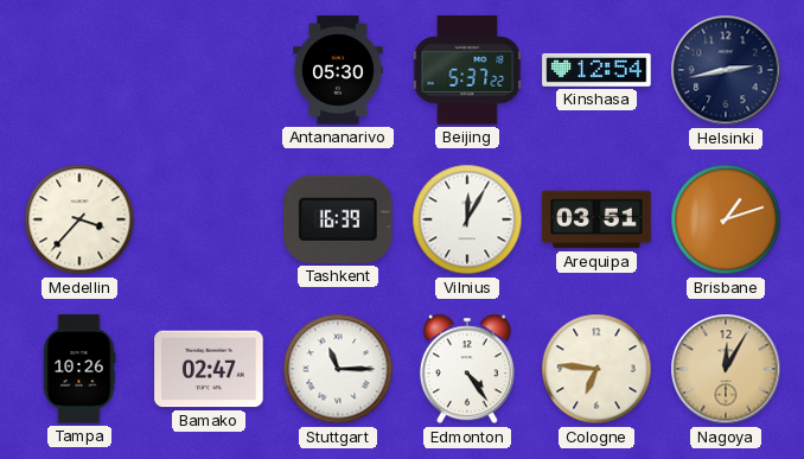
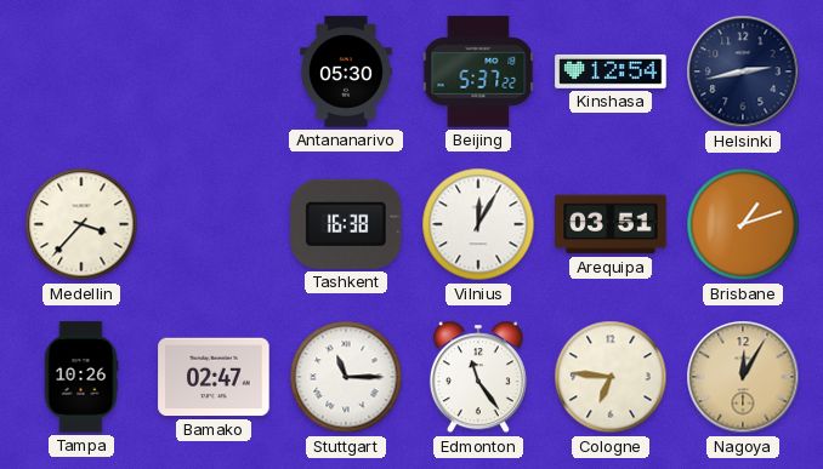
Tashkent: 16:39 -> 16:38
Edmonton: 4:24 -> 11:24
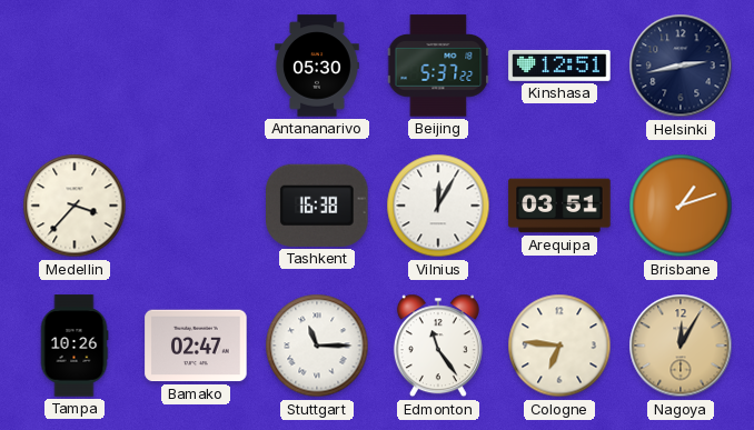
Kinshasa: 12:54 -> 12:51
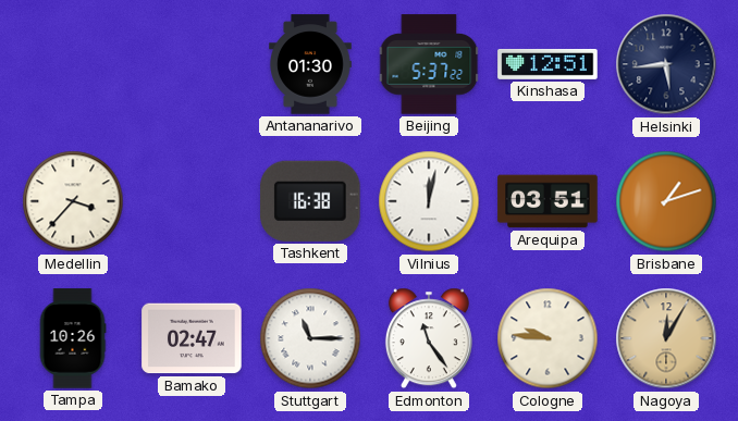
Antananarivo: 05:30 -> 01:30
Helsinki: 2:43 -> 5:44
Vilnius: 12:05 -> 12:02
Cologne: 6:46 -> 9:46
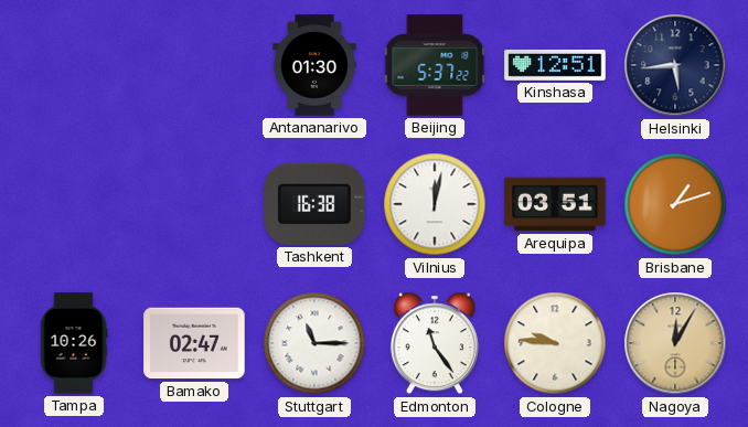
Medellin: 3:37 -> none
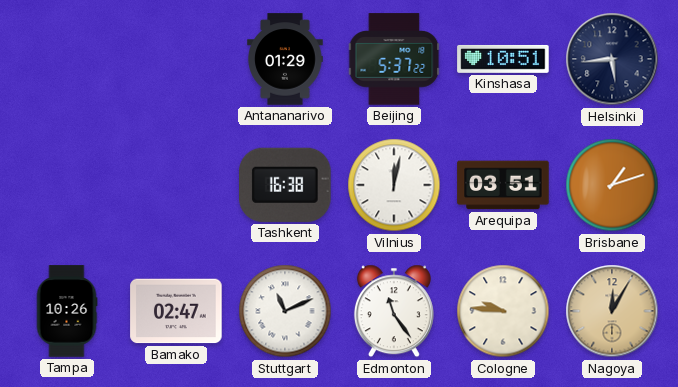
Antananarivo: 01:30 -> 01:29
Kinshasa: 12:51 -> 10:51
Stuttgart: 11:15 -> 11:11
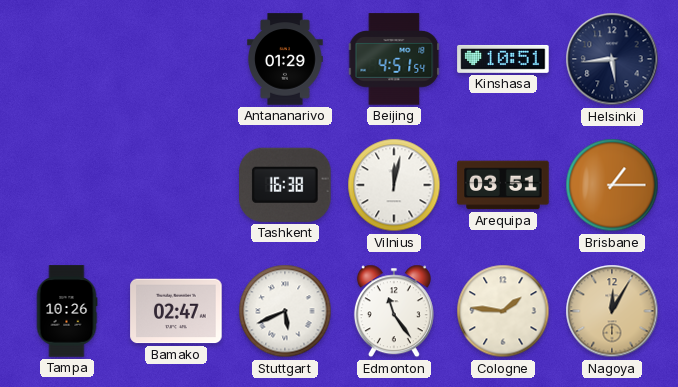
Beijing: 5:37 -> 4:51
Brisbane: 1:12 -> 1:15
Stuttgart: 11:11 -> 5:41
Cologne: 9:46 -> 1:46
